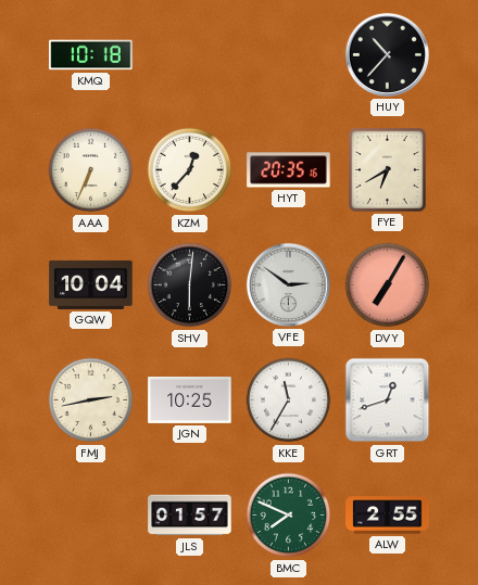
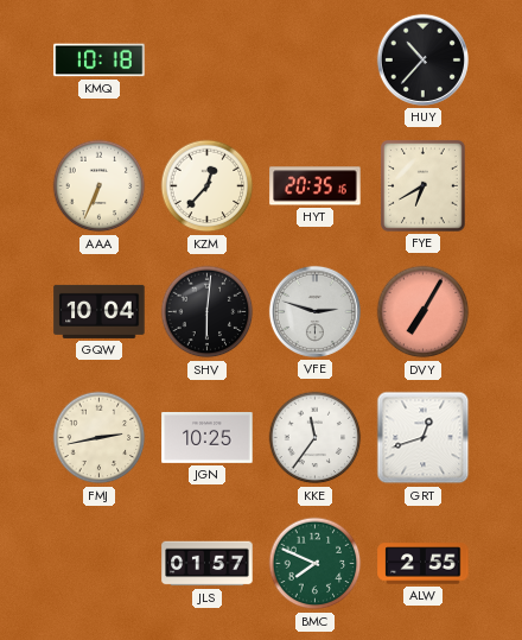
VFE: 2:51 -> 2:48
KKE: 11:35 -> 11:36
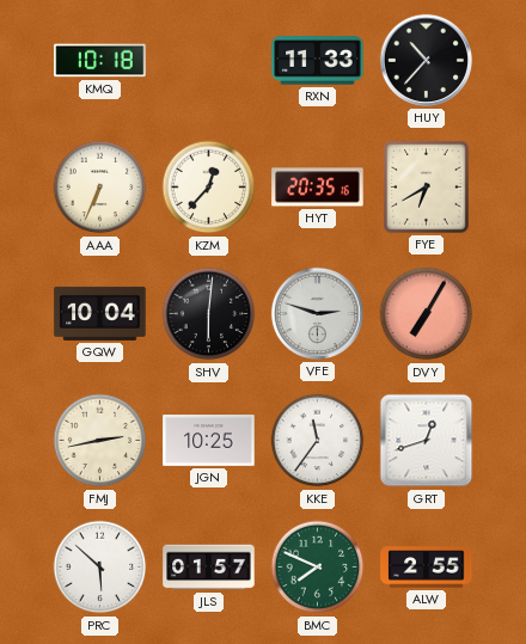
RXN: none -> 11:33
PRC: none -> 5:52
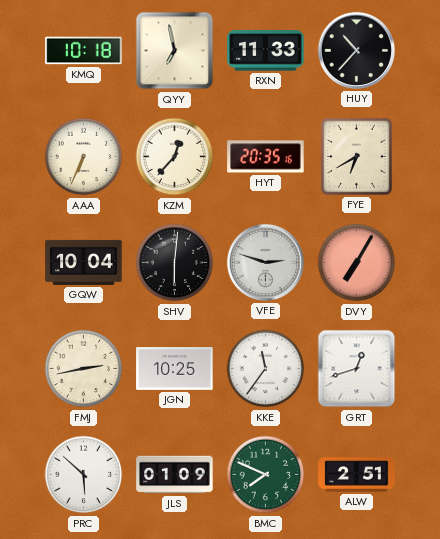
QYY: none -> 6:58
JLS: 01:57 -> 01:09
ALW: 2:55 -> 2:51
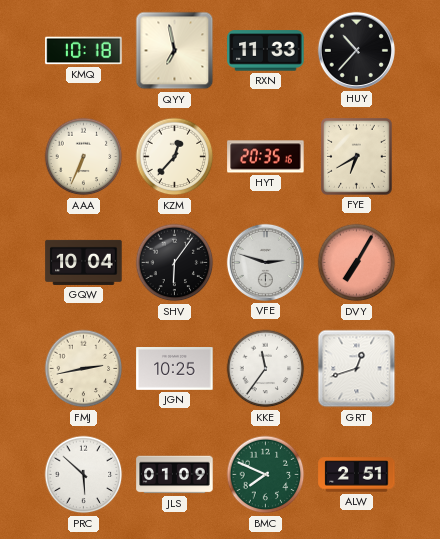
SHV: 6:01 -> 6:06
